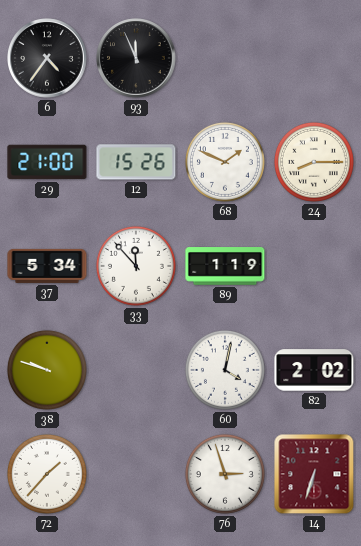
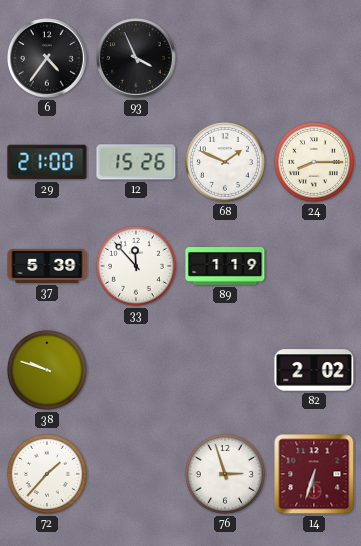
93: 11:56 -> 3:56
37: 5:34 -> 5:39
60: 4:02 -> none
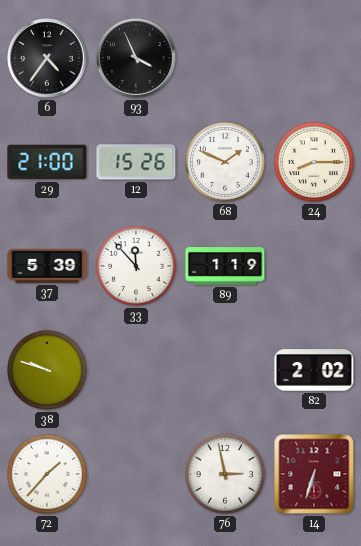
76: 2:57 -> 2:58
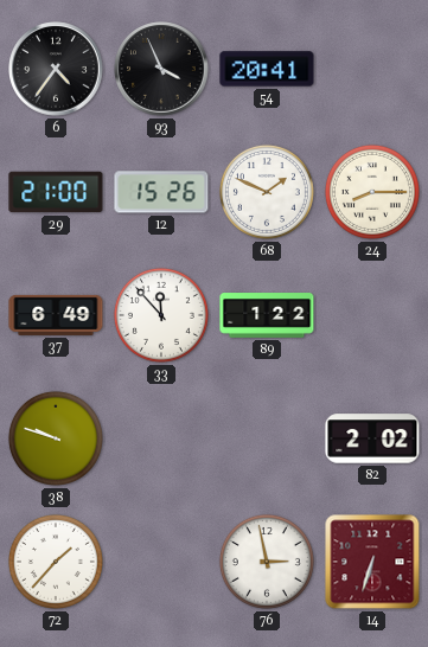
54: none -> 20:41
37: 5:39 -> 6:49
89: 1:19 -> 1:22
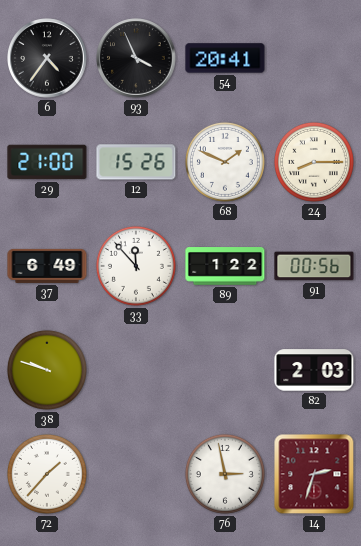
91: none -> 00:56
82: 2:02 -> 2:03
14: 6:33 -> 2:33
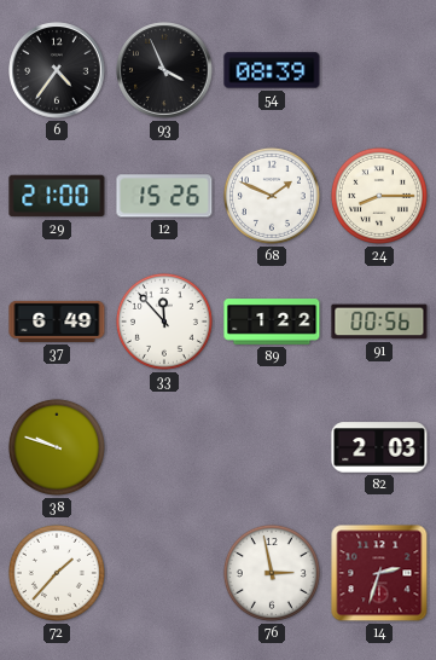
54: 20:41 -> 08:39
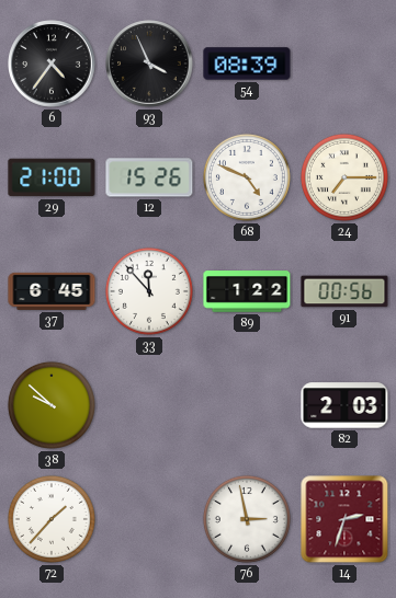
68: 1:49 -> 4:49
24: 8:15 -> 7:15
37: 6:49 -> 6:45
38: 9:48 -> 9:52
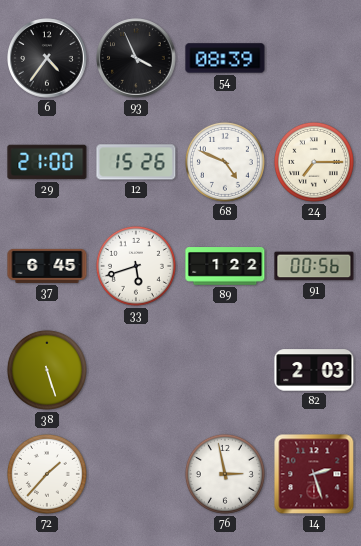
33: 11:53 -> 5:42
38: 9:52 -> 5:27
14: 2:33 -> 2:27
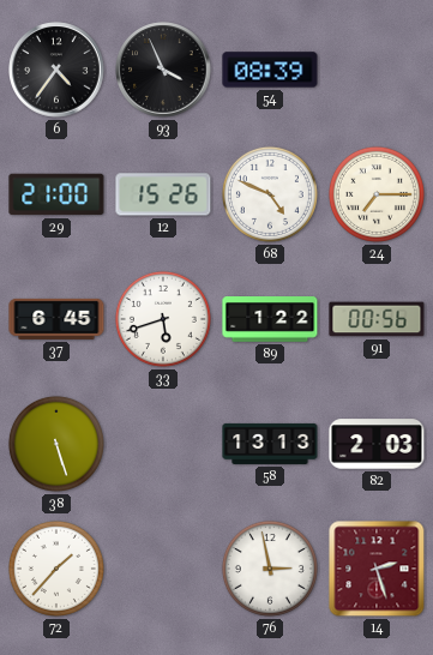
58: none -> 13:13
